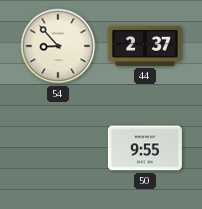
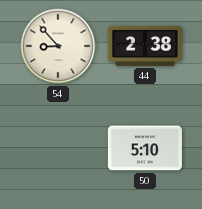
44: 2:37 -> 2:38
50: 9:55 -> 5:10
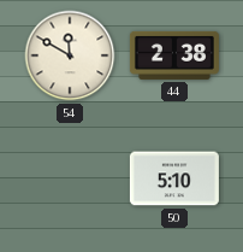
54: 8:53 -> 11:50
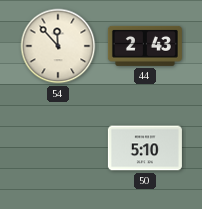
54: 11:50 -> 11:53
44: 2:38 -> 2:43
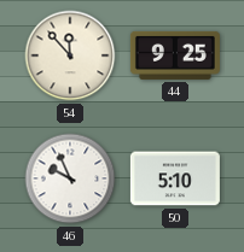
44: 2:43 -> 9:25
46: none -> 9:56
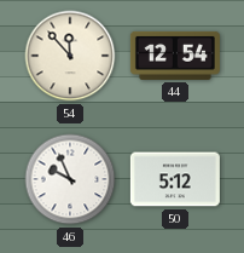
44: 9:25 -> 12:54
50: 5:10 -> 5:12
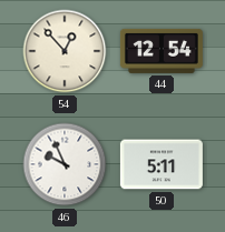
54: 11:53 -> 12:53
50: 5:12 -> 5:11
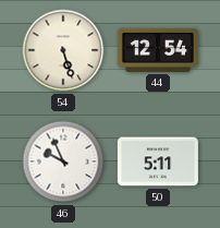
54: 12:53 -> 5:27
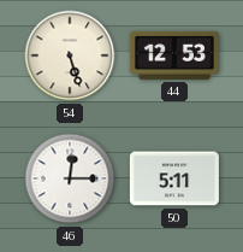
44: 12:54 -> 12:53
46: 9:56 -> 12:15
